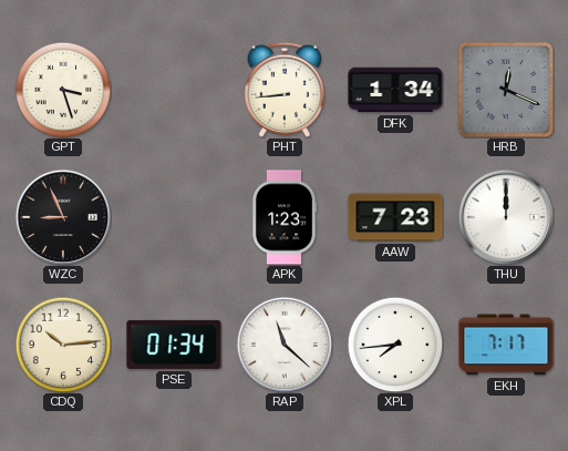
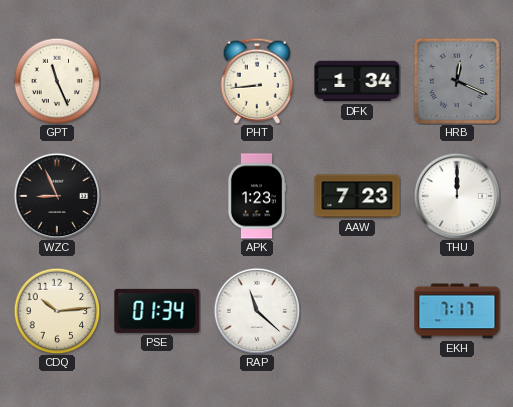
GPT: 3:27 -> 11:26
XPL: 7:44 -> none
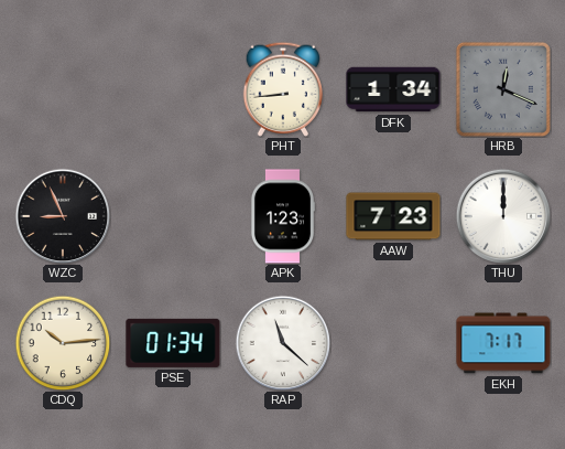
GPT: 11:26 -> none
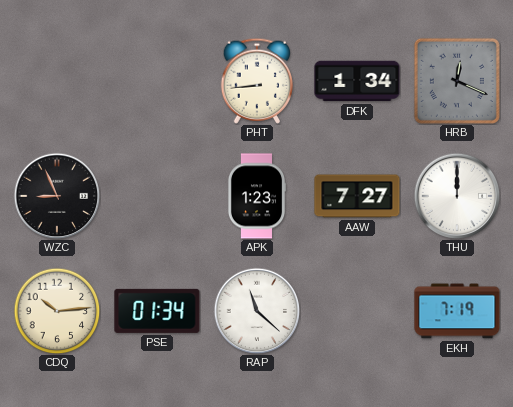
AAW: 7:23 -> 7:27
EKH: 7:17 -> 7:19
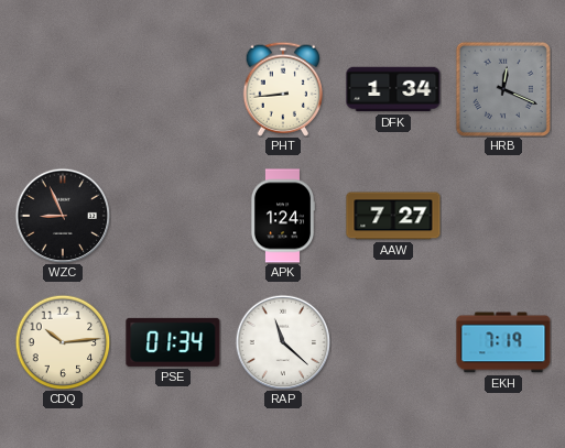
APK: 1:23 -> 1:24
THU: 12:00 -> none
